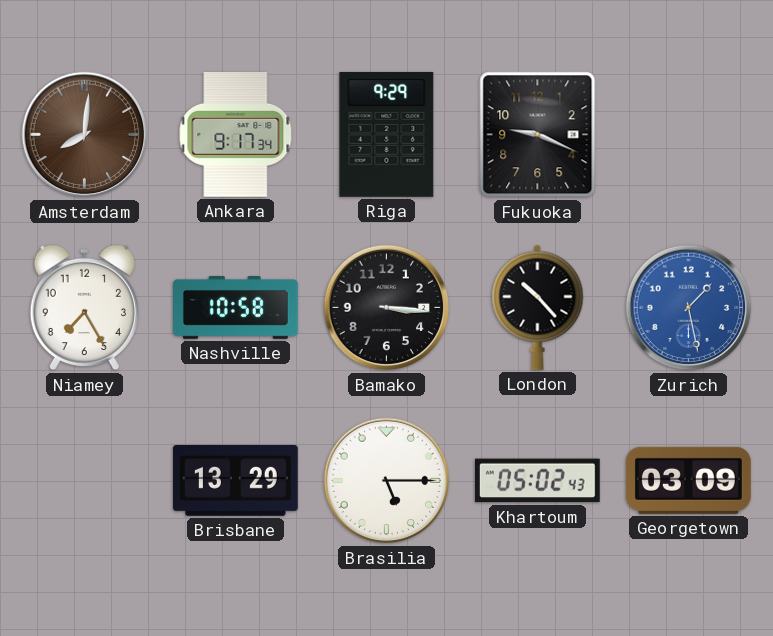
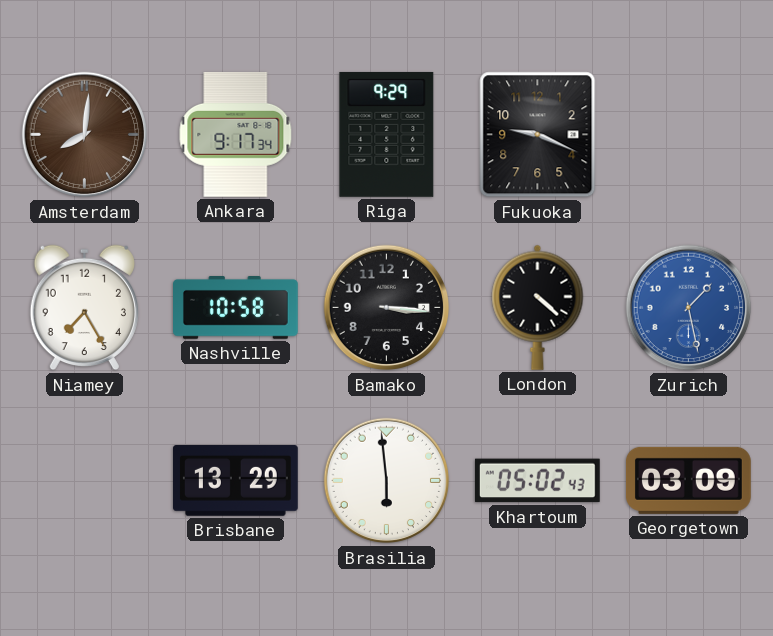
London: 10:23 -> 4:22
Brasilia: 5:15 -> 5:59
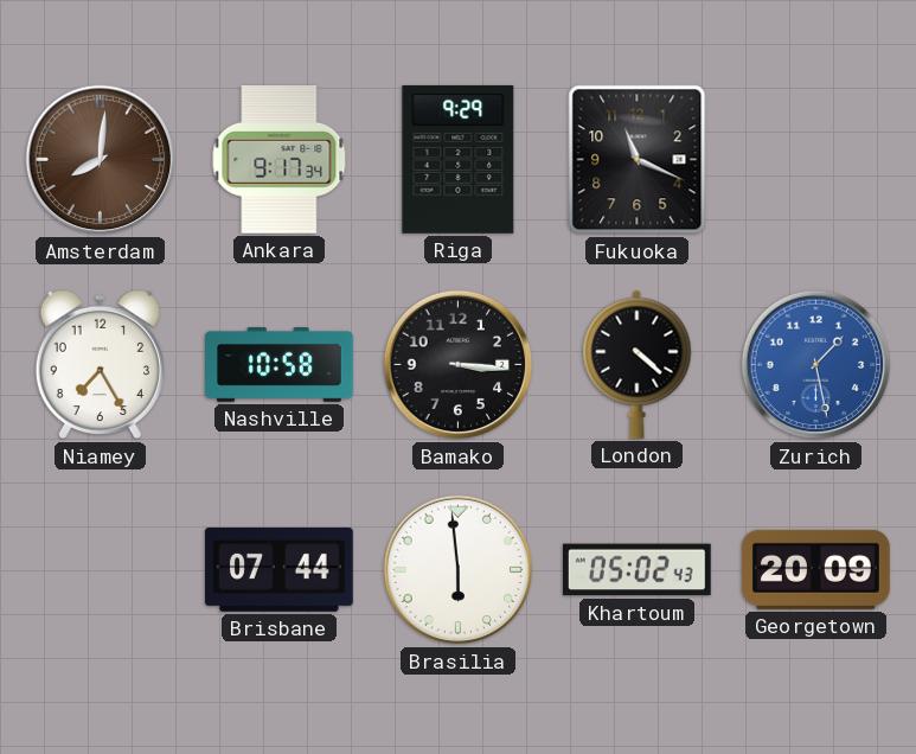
Fukuoka: 9:19 -> 11:19
Brisbane: 13:29 -> 07:44
Georgetown: 03:09 -> 20:09
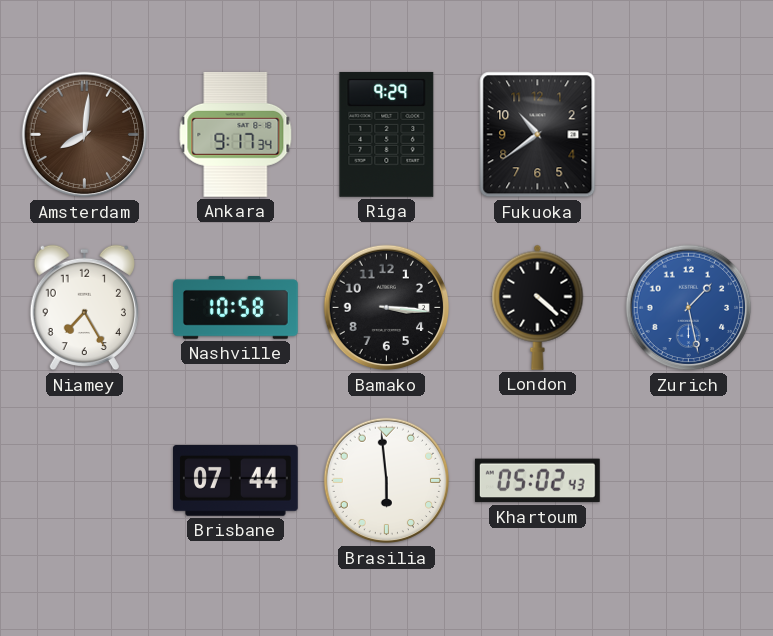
Fukuoka: 11:19 -> 10:39
Georgetown: 20:09 -> none
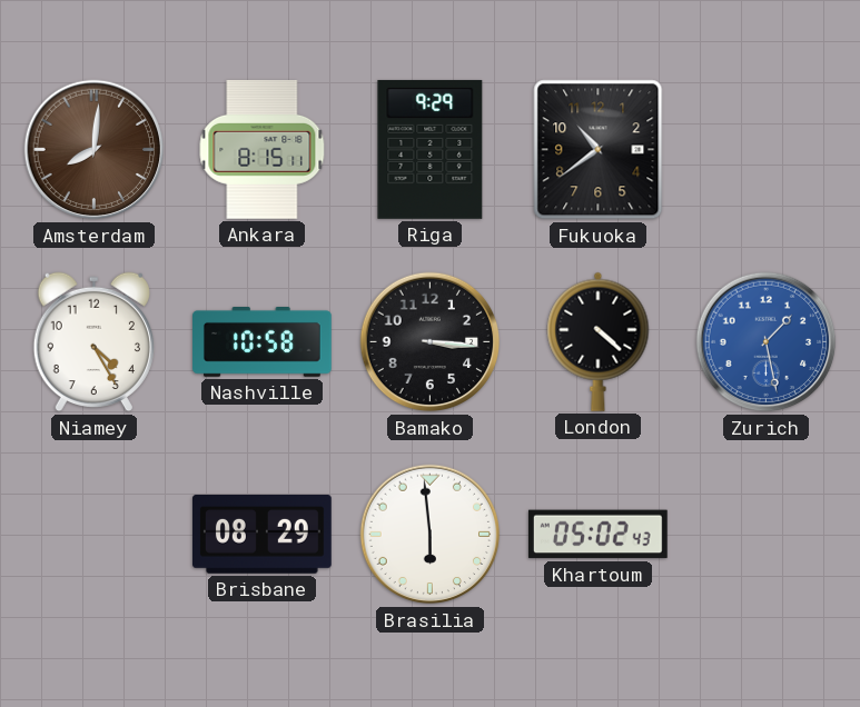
Ankara: 9:17 -> 8:15
Niamey: 7:25 -> 4:25
Brisbane: 07:44 -> 08:29
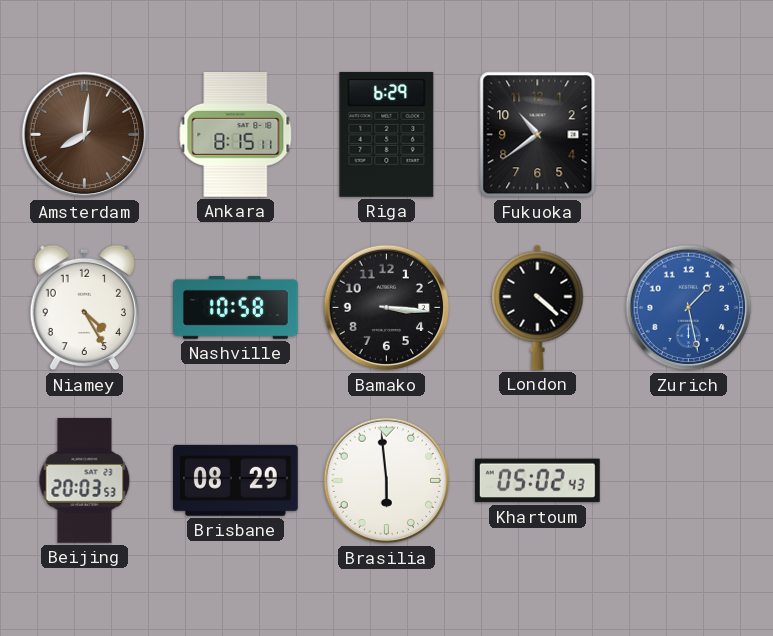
Riga: 9:29 -> 6:29
Beijing: none -> 20:03
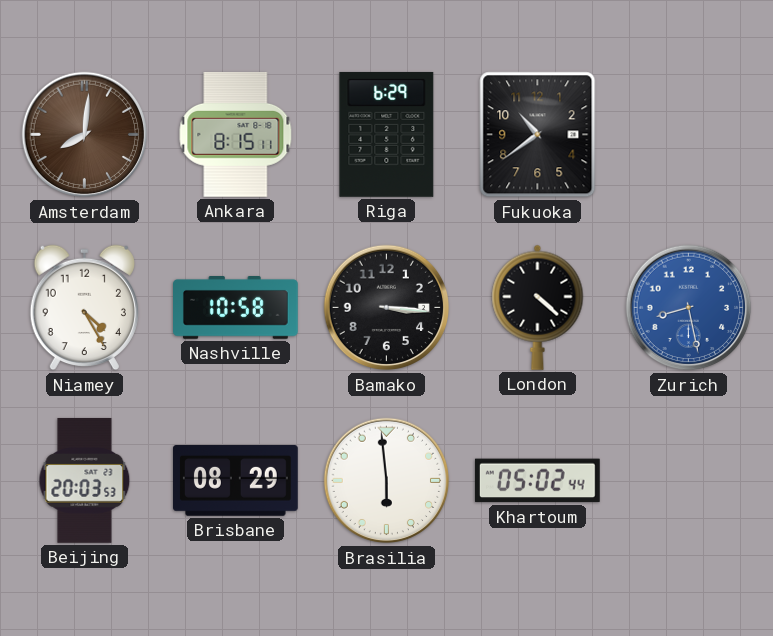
Zurich: 1:28 -> 8:28
Khartoum: 05:02:43 -> 05:02:44
